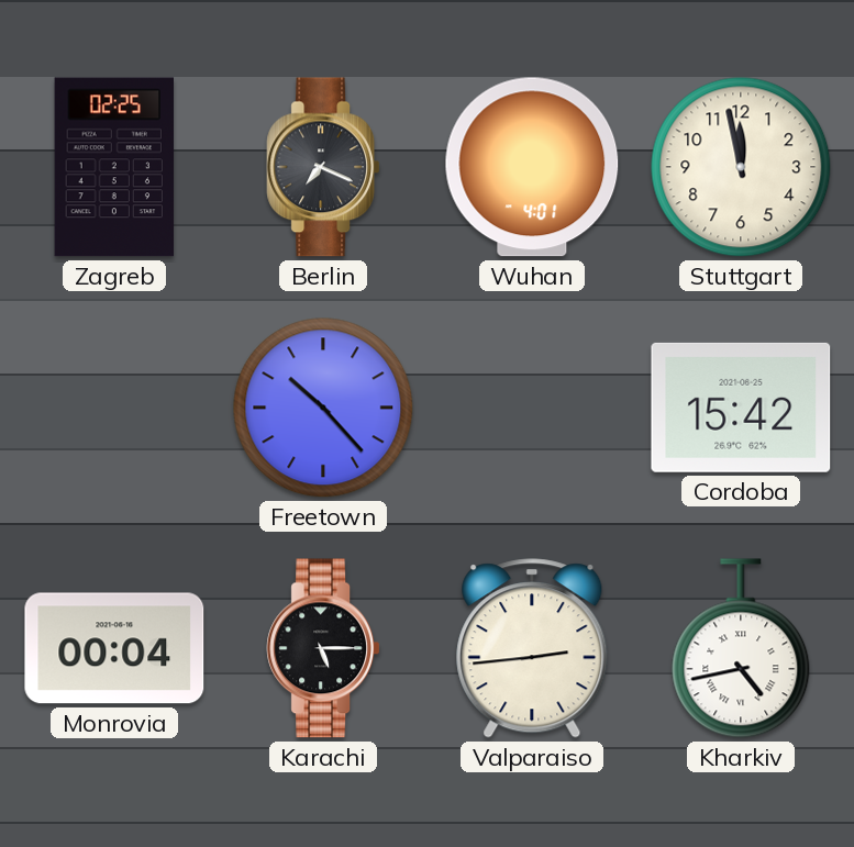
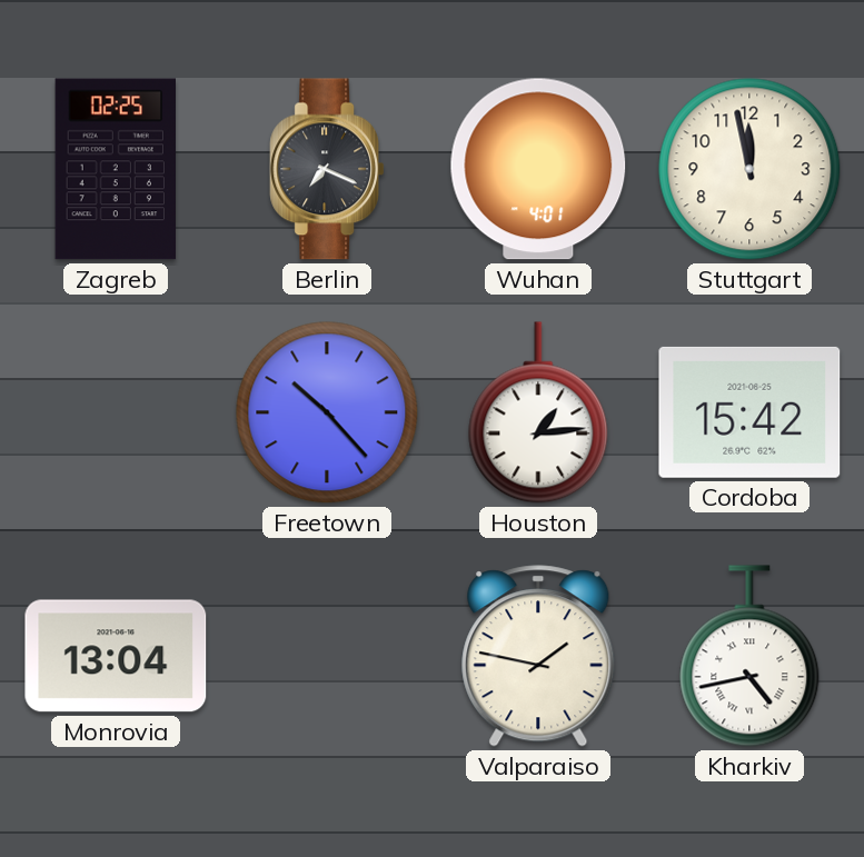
Houston: none -> 1:14
Monrovia: 00:04 -> 13:04
Karachi: 5:15 -> none
Valparaiso: 2:44 -> 1:47
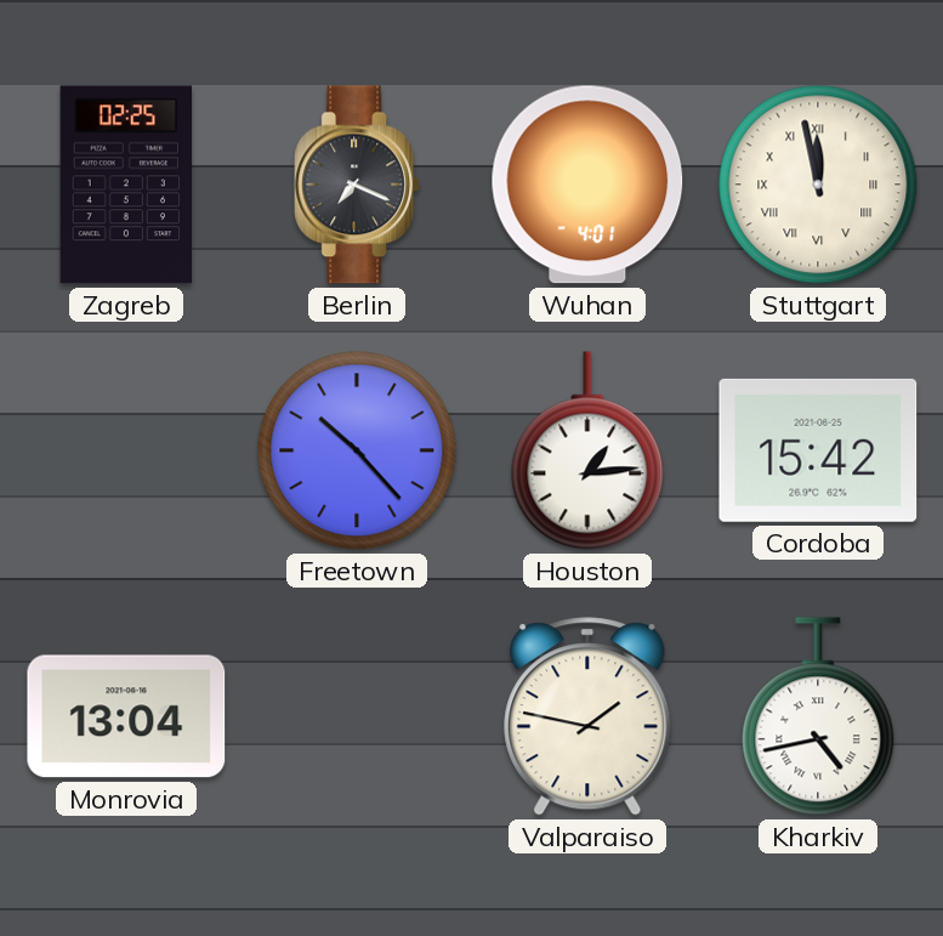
Stuttgart numerals: Arabic -> Roman
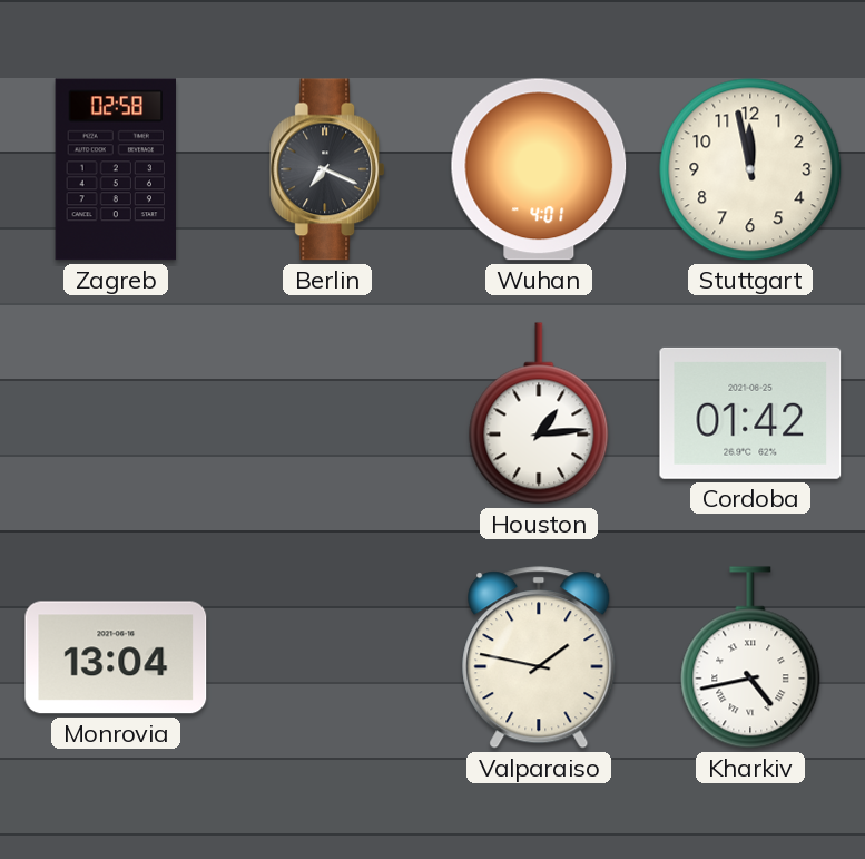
Zagreb: 02:25 -> 02:58
Stuttgart numerals: Roman -> Arabic
Freetown: 10:23 -> none
Cordoba: 15:42 -> 01:42
